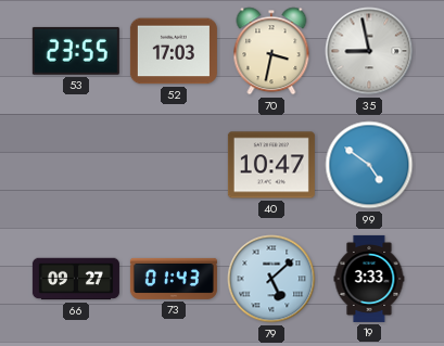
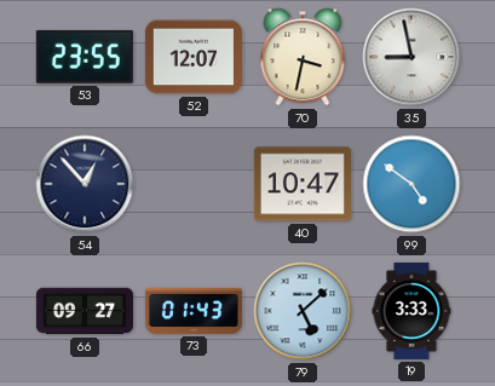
52: 17:03 -> 12:07
54: none -> 12:53
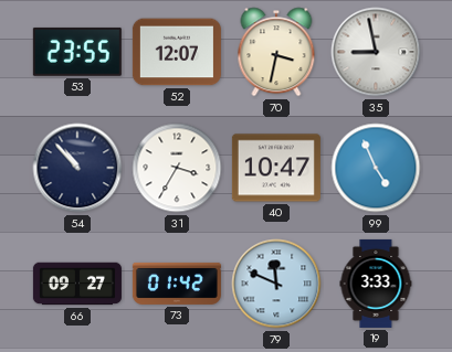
54: 12:53 -> 10:53
31: none -> 3:35
99: 4:51 -> 4:56
73: 01:43 -> 01:42
79: 5:08 -> 11:49
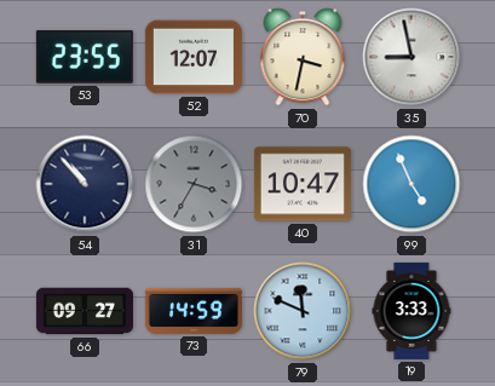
31 dial: white -> grey
73: 01:42 -> 14:59
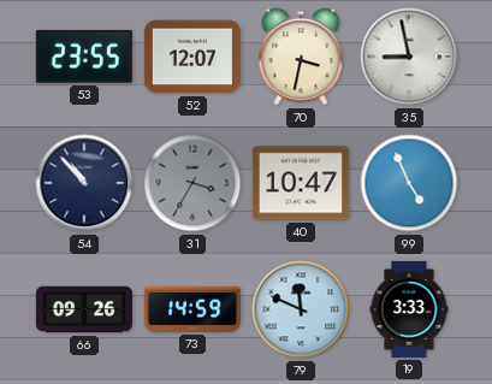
66: 09:27 -> 09:26
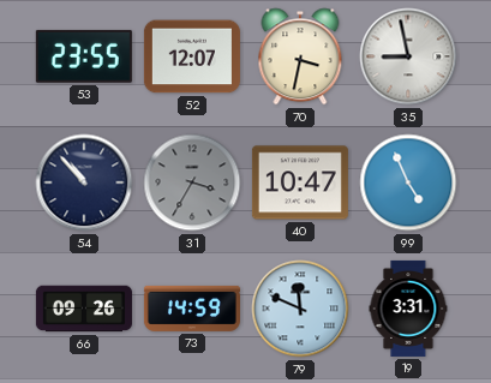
19: 3:33 -> 3:31
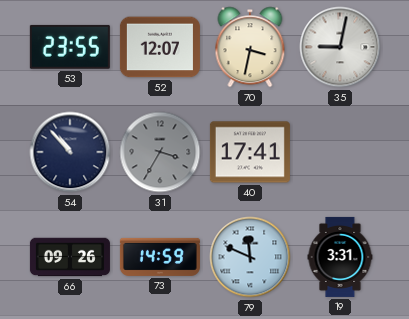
35: 8:58 -> 9:02
40: 10:47 -> 17:41
99: 4:56 -> none
